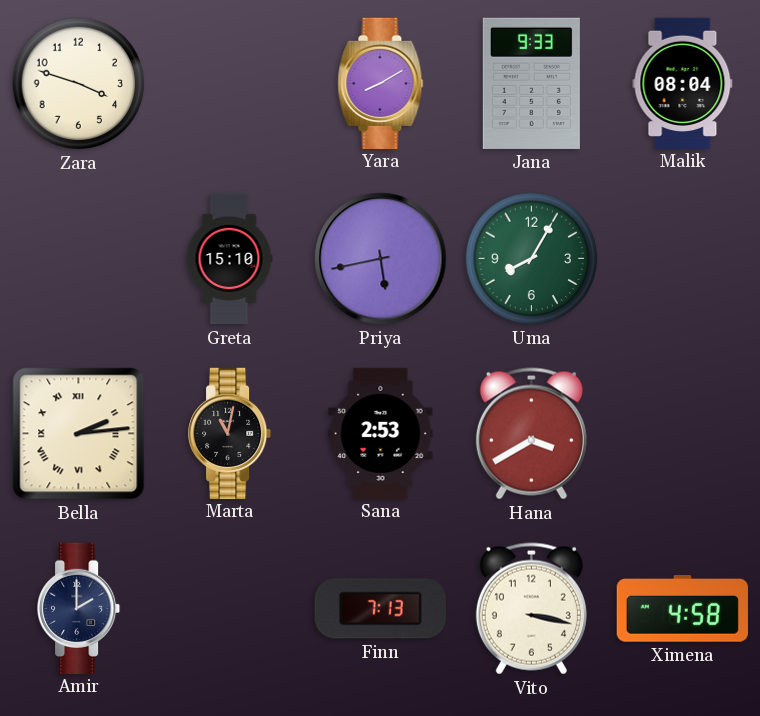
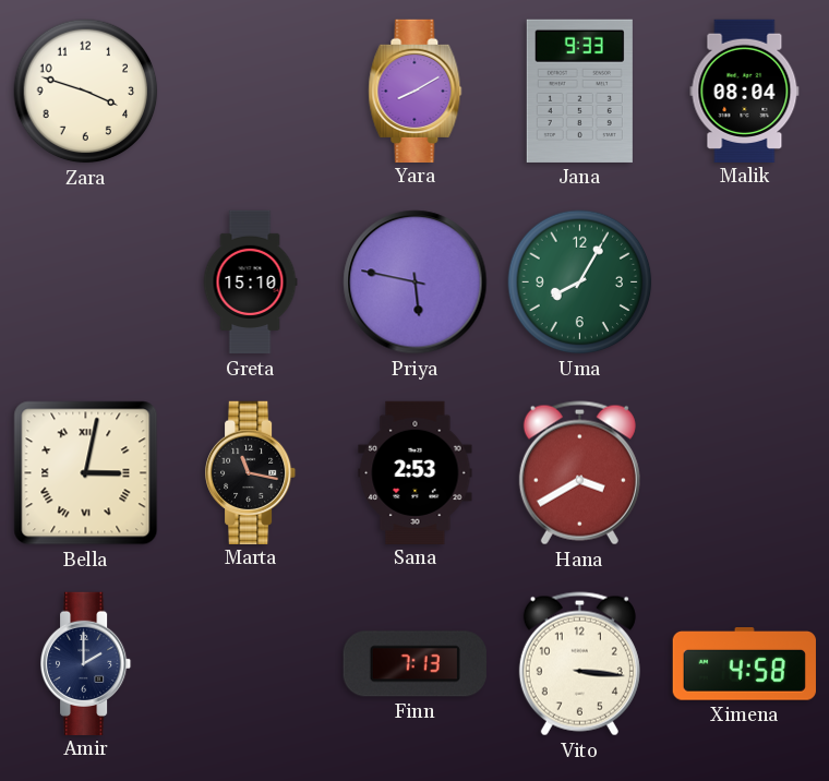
Priya: 5:43 -> 5:47
Bella: 2:14 -> 3:02
Marta: 11:02 -> 11:17
Vito: 3:17 -> 3:16
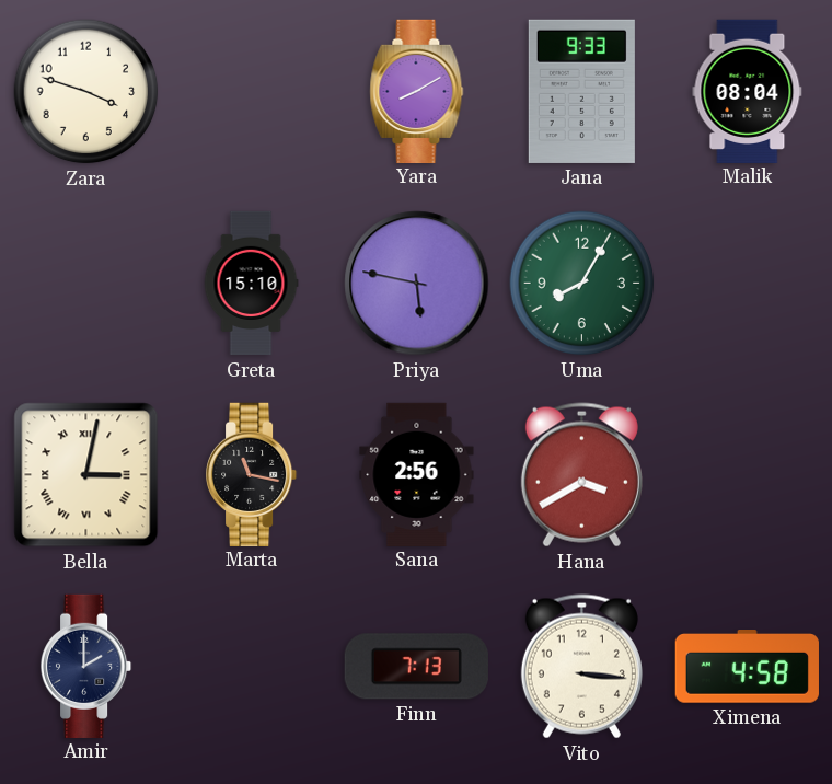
Sana: 2:53 -> 2:56
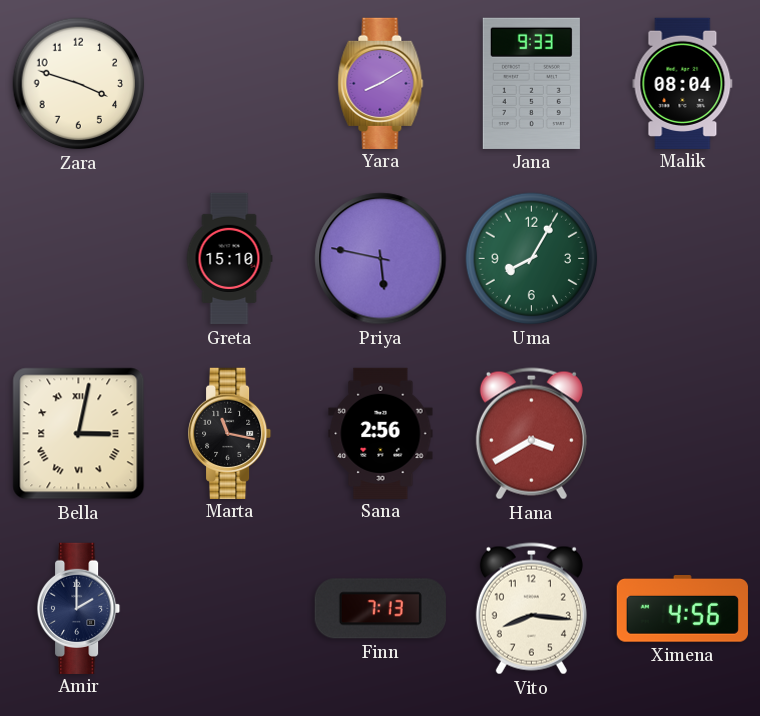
Vito: 3:16 -> 8:16
Ximena: 4:58 -> 4:56
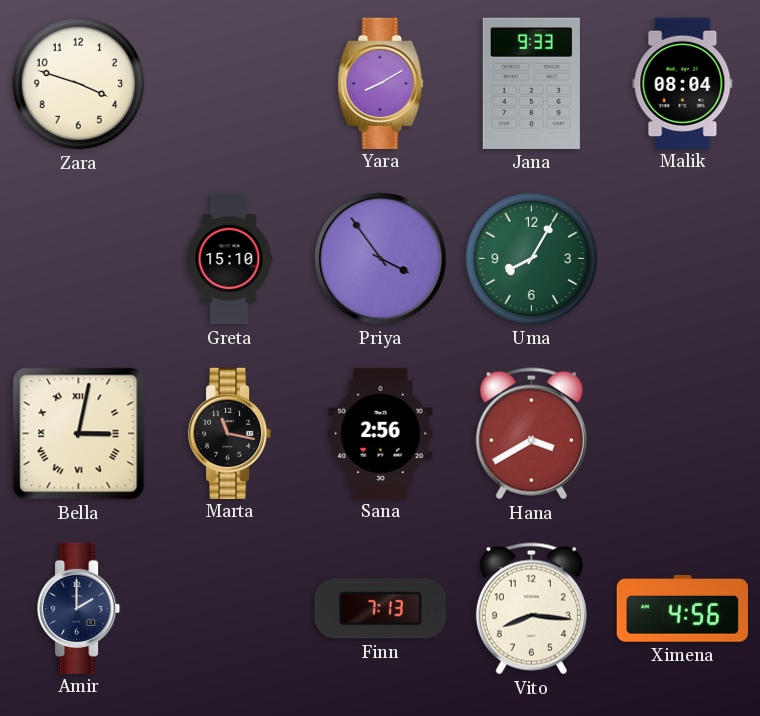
Priya: 5:47 -> 3:54
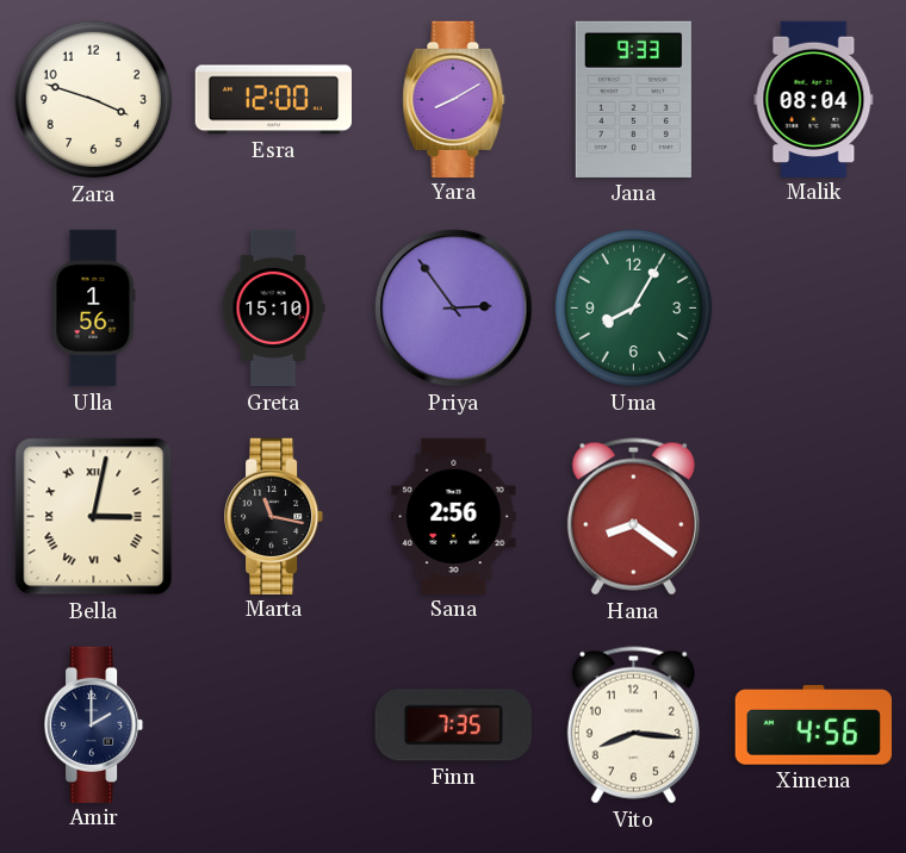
Esra: none -> 12:00
Ulla: none -> 1:56
Priya: 3:54 -> 2:54
Hana: 3:40 -> 8:21
Finn: 7:13 -> 7:35
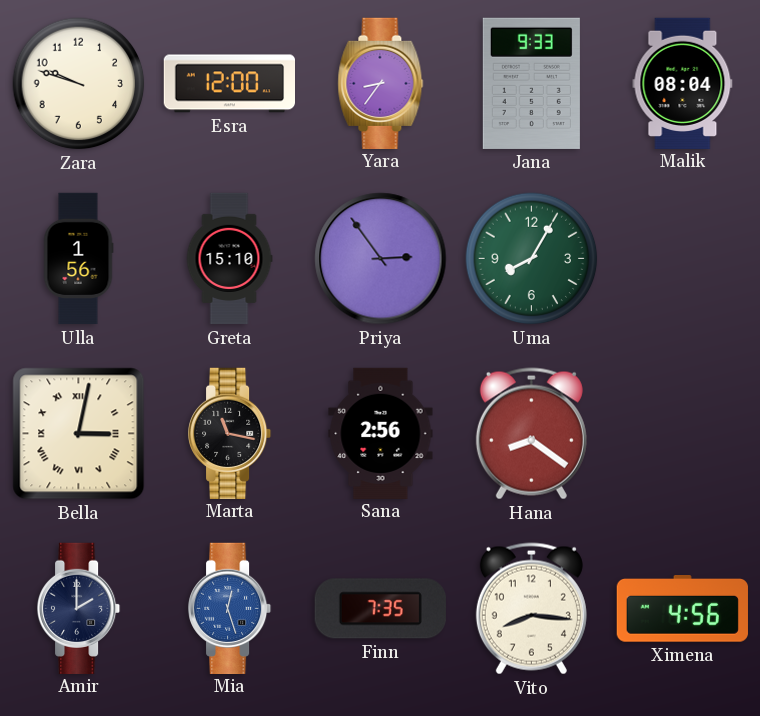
Zara: 3:48 -> 9:48
Yara: 8:10 -> 8:36
Mia: none -> 12:27
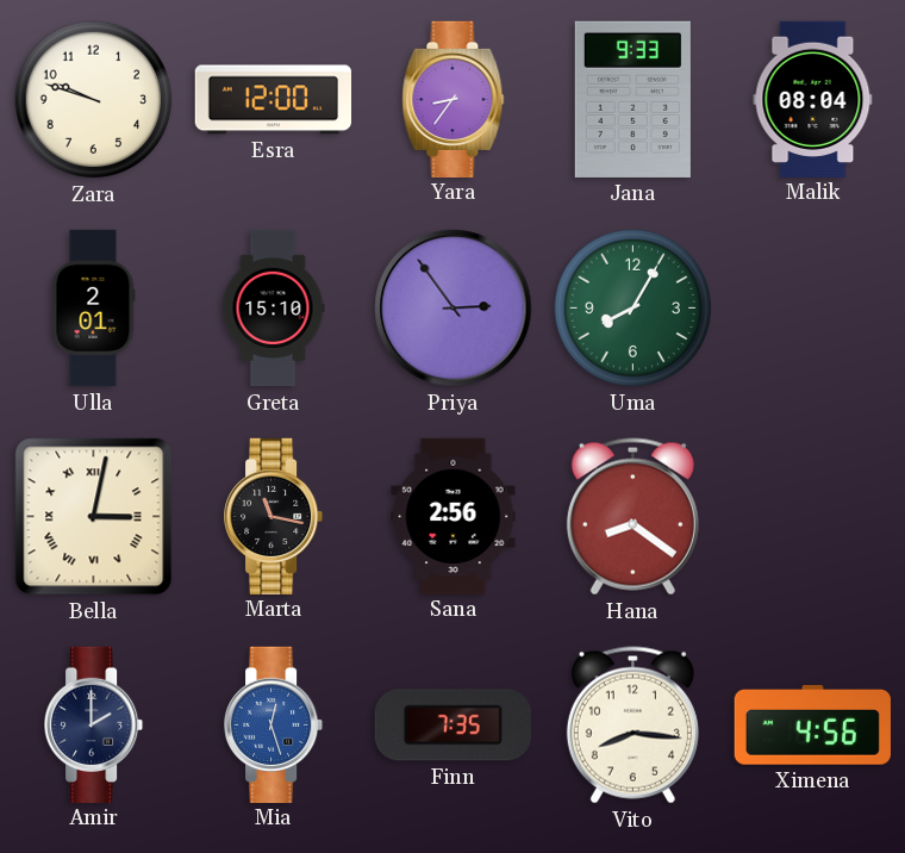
Ulla: 1:56 -> 2:01
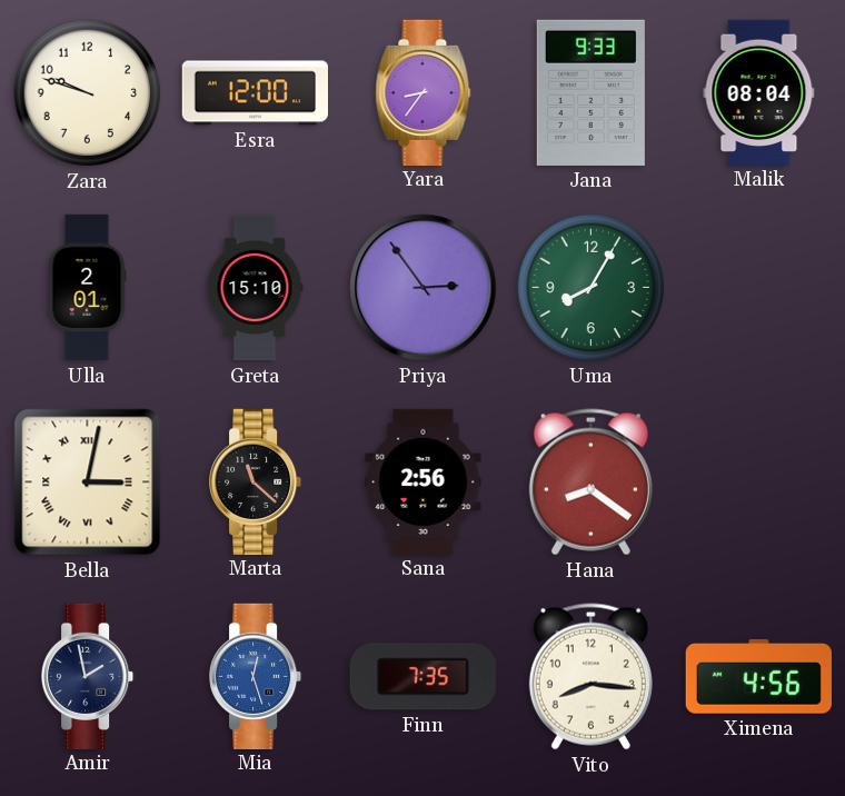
Marta: 11:17 -> 11:22
Amir: 2:00 -> 1:58
